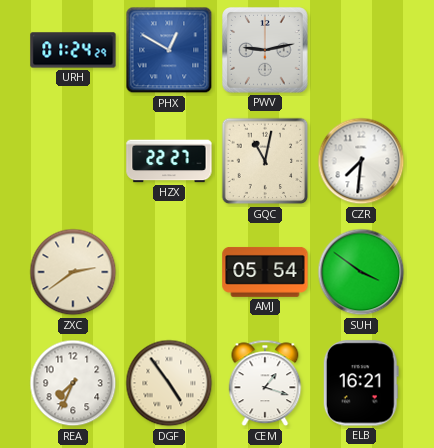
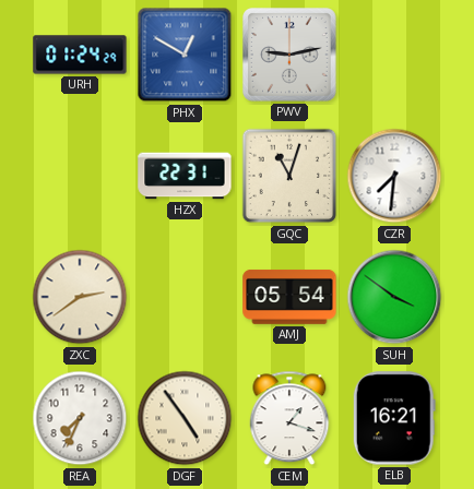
HZX: 22:27 -> 22:31
GQC: 11:02 -> 11:03
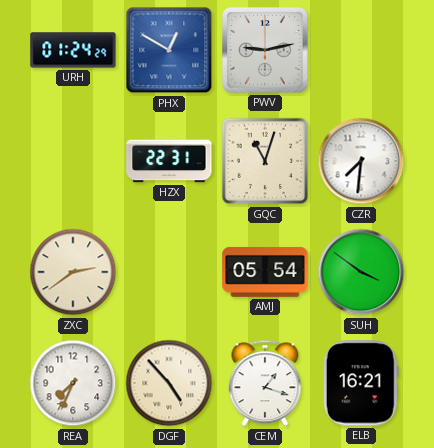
DGF: 4:54 -> 4:53
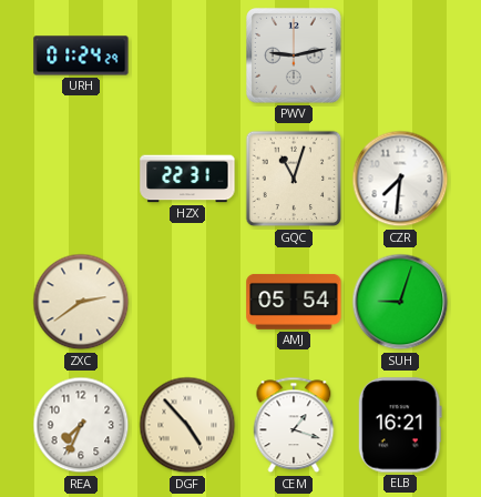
PHX: 12:50 -> none
SUH: 3:51 -> 9:03
